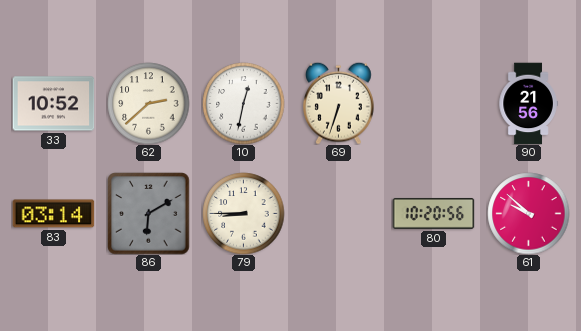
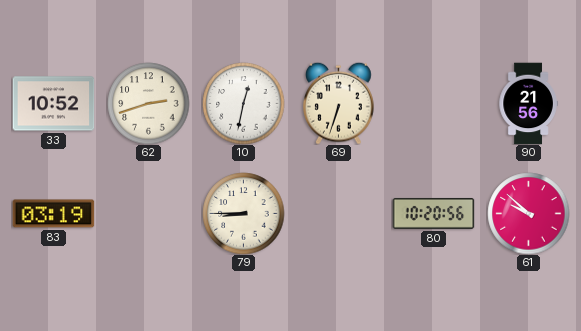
62: 2:38 -> 2:42
83: 03:14 -> 03:19
86: 6:10 -> none
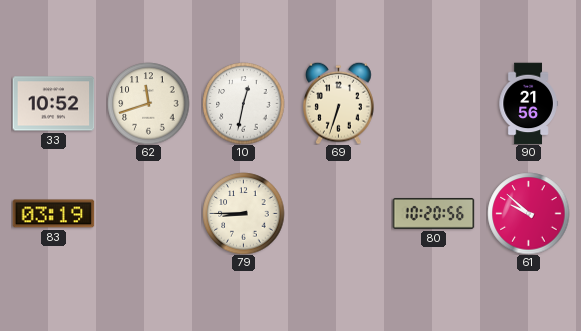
62: 2:42 -> 11:42
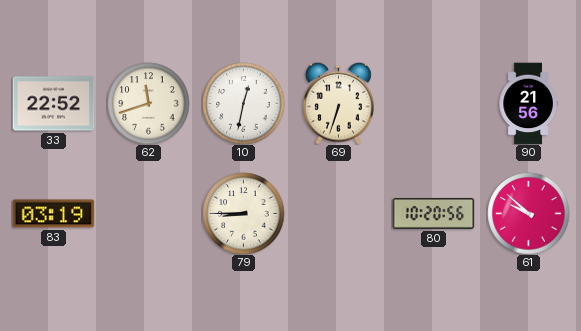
33: 10:52 -> 22:52
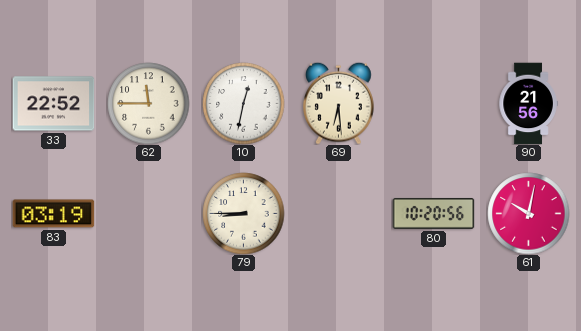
62: 11:42 -> 11:45
69: 6:33 -> 6:29
61: 9:52 -> 10:02
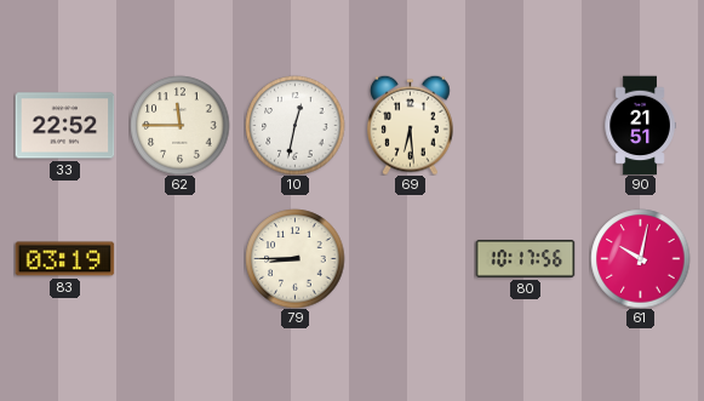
90: 21:56 -> 21:51
80: 10:20 -> 10:17
